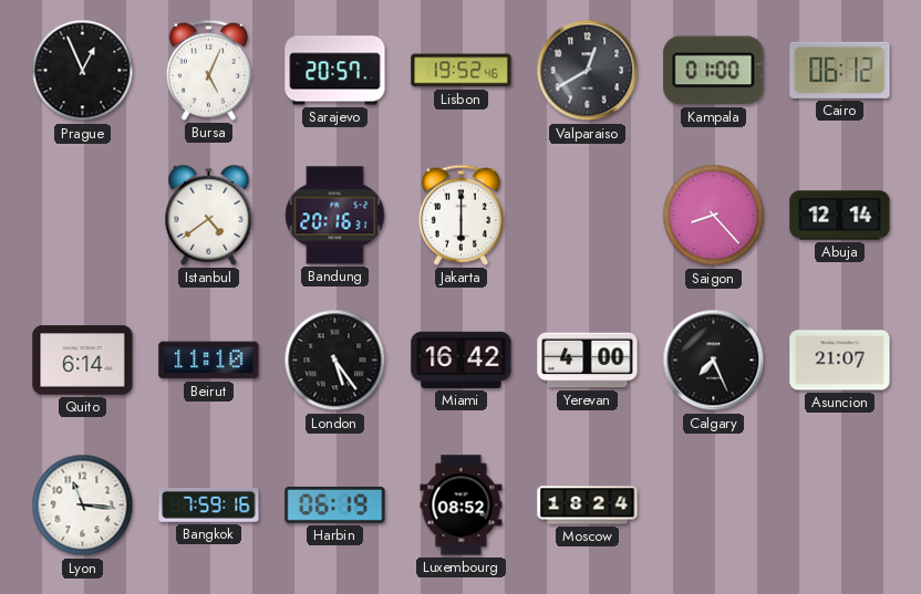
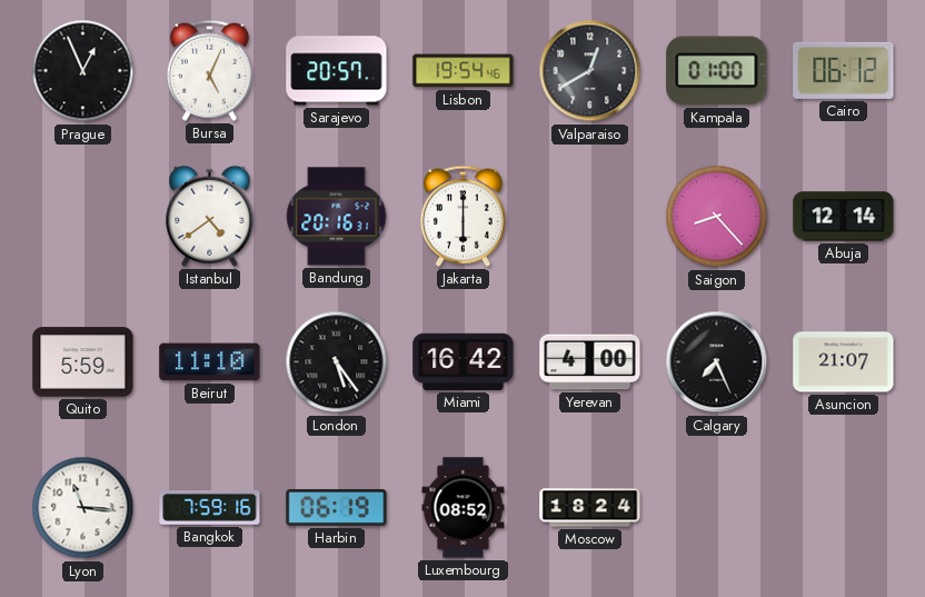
Lisbon: 19:52 -> 19:54
Quito: 6:14 -> 5:59
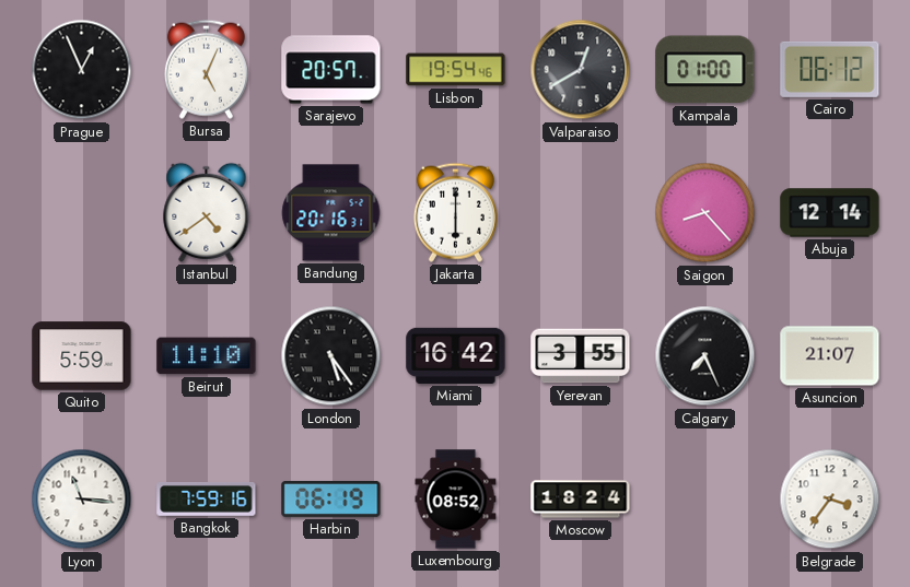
Yerevan: 4:00 -> 3:55
Belgrade: none -> 3:36
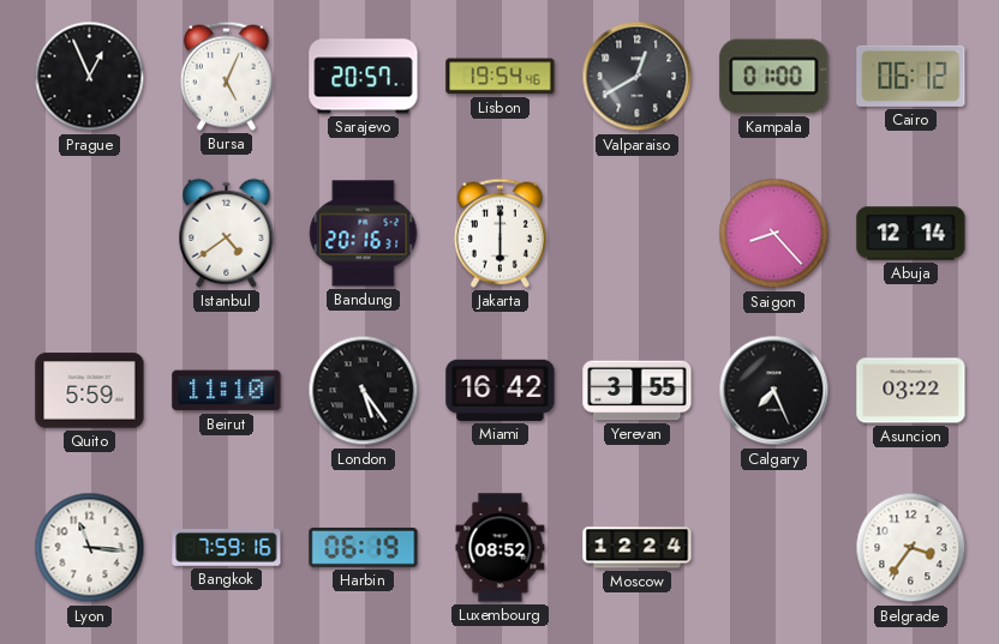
Asuncion: 21:07 -> 03:22
Moscow: 18:24 -> 12:24
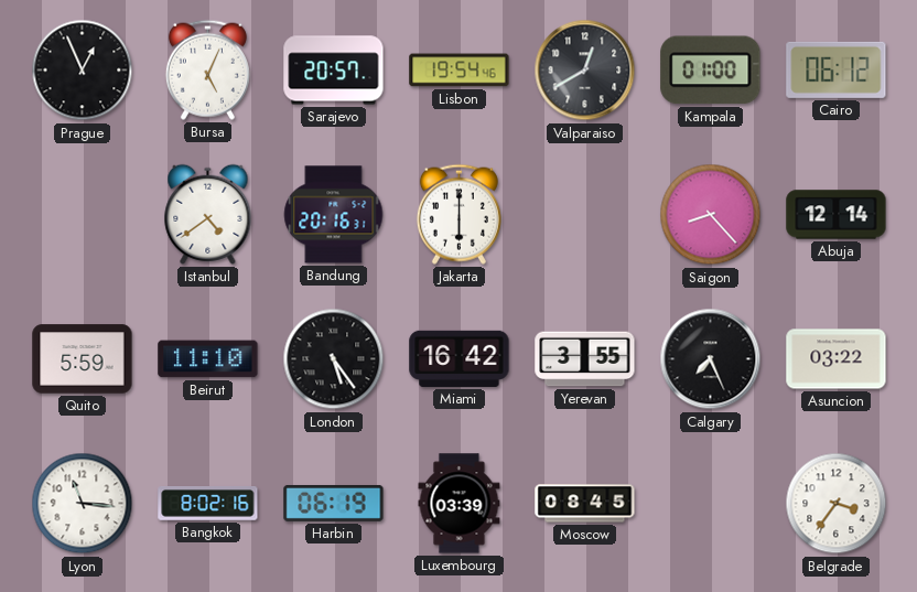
Bangkok: 7:59 -> 8:02
Luxembourg: 08:52 -> 03:39
Moscow: 12:24 -> 08:45
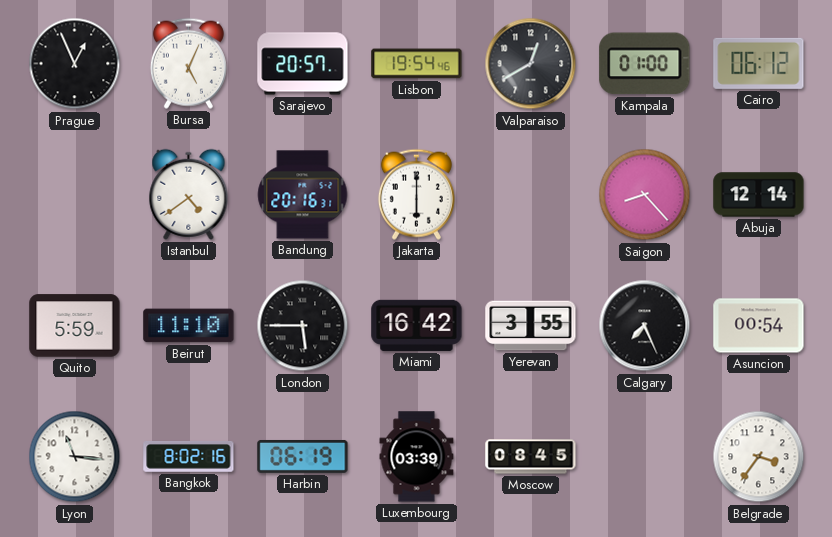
London: 5:24 -> 5:45
Asuncion: 03:22 -> 00:54
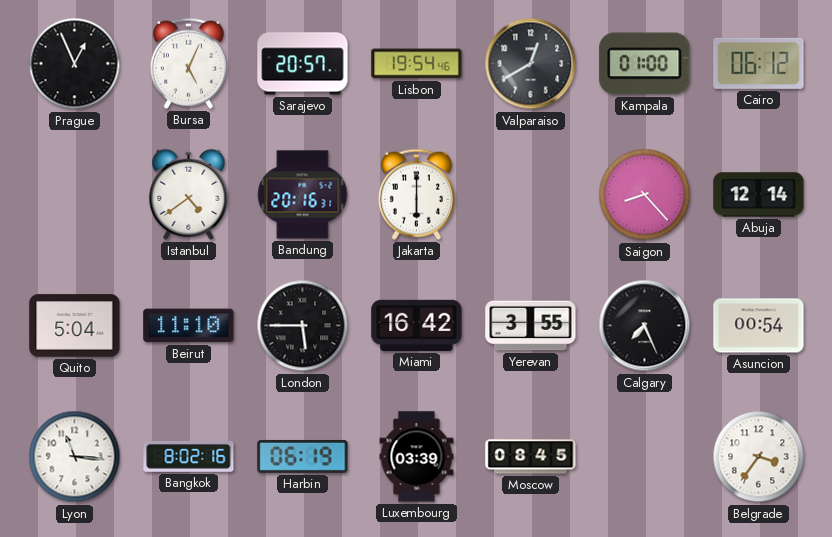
Quito: 5:59 -> 5:04
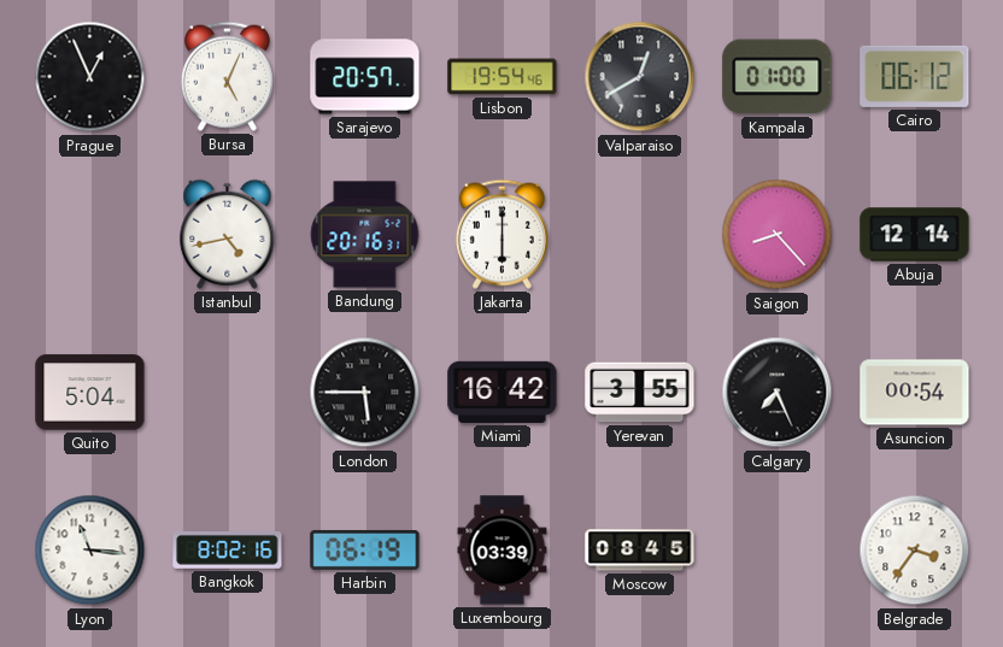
Istanbul: 4:39 -> 4:43
Beirut: 11:10 -> none
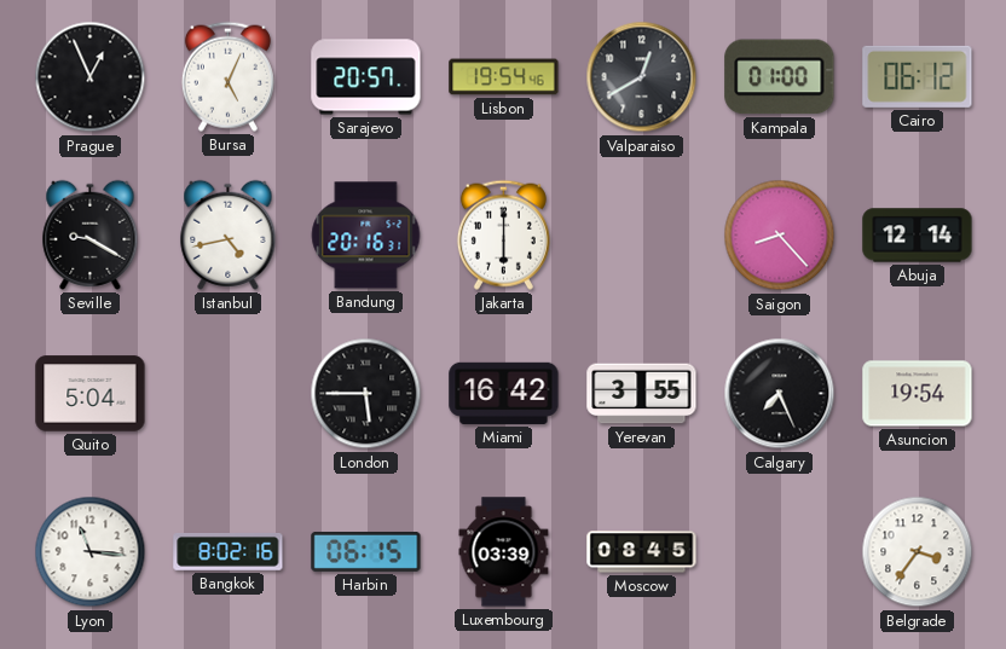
Seville: none -> 9:20
Asuncion: 00:54 -> 19:54
Harbin: 06:19 -> 06:15
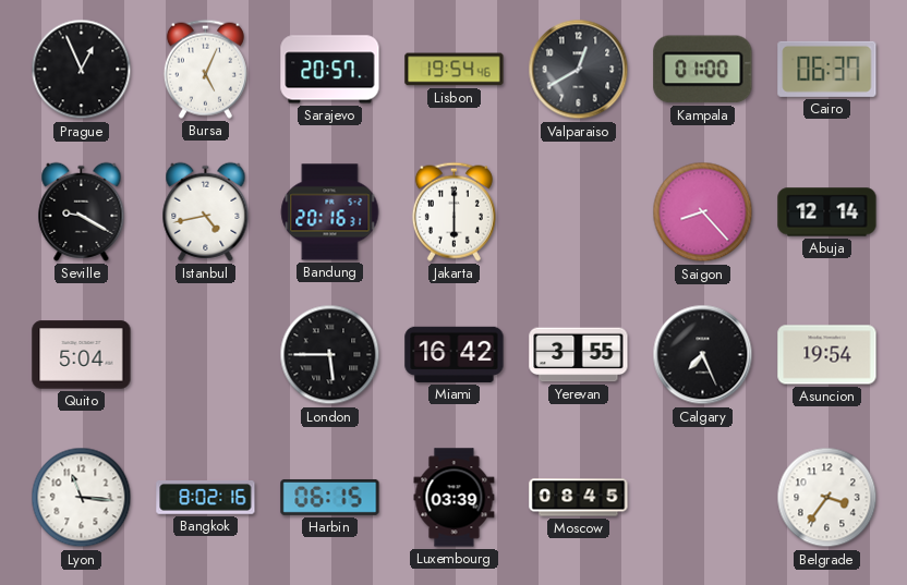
Cairo: 06:12 -> 06:37
